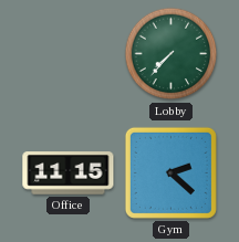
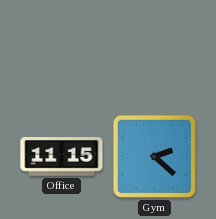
Lobby: 7:37 -> none
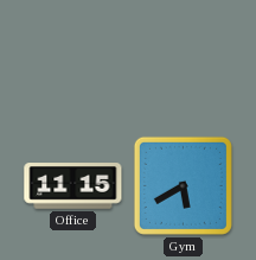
Gym: 2:22 -> 5:40
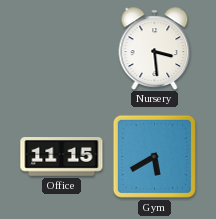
Nursery: none -> 3:29
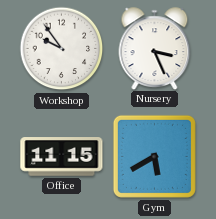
Workshop: none -> 9:54
Nursery: 3:29 -> 3:26
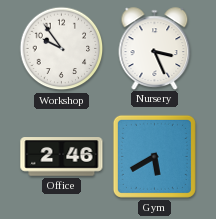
Office: 11:15 -> 2:46
